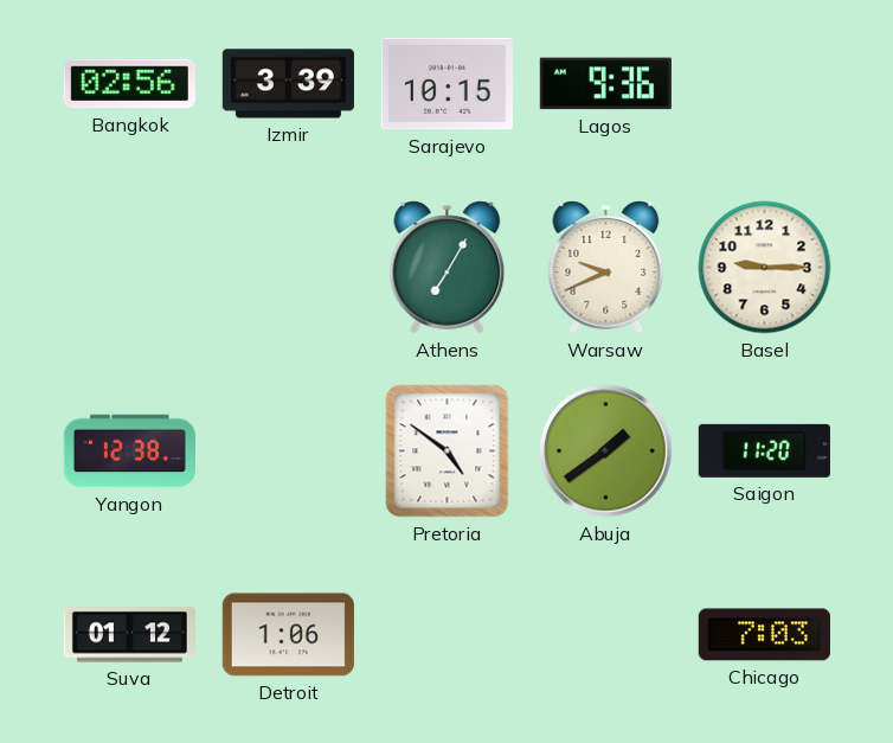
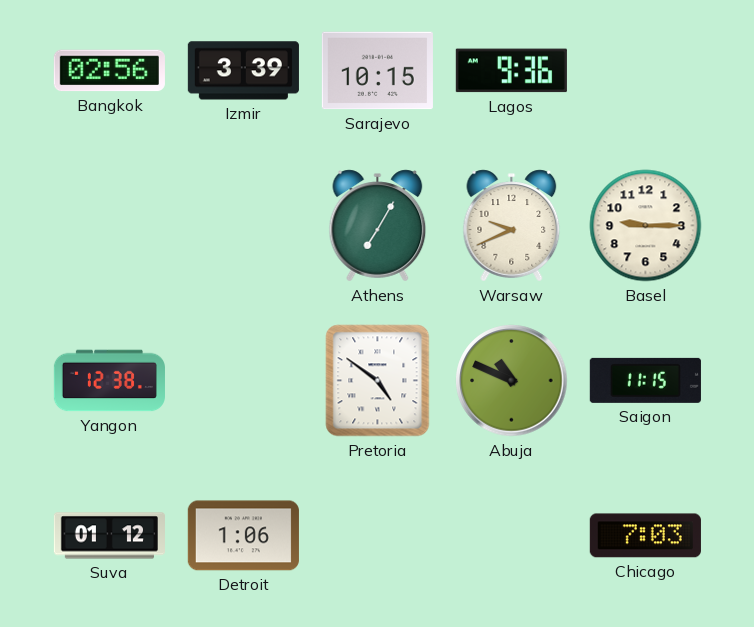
Abuja: 1:39 -> 10:49
Saigon: 11:20 -> 11:15
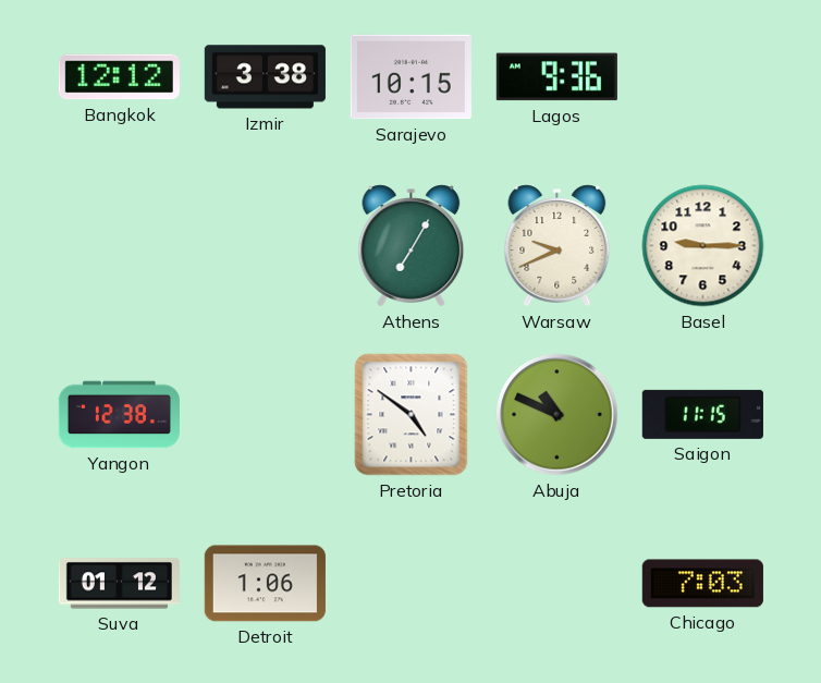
Bangkok: 02:56 -> 12:12
Izmir: 3:39 -> 3:38
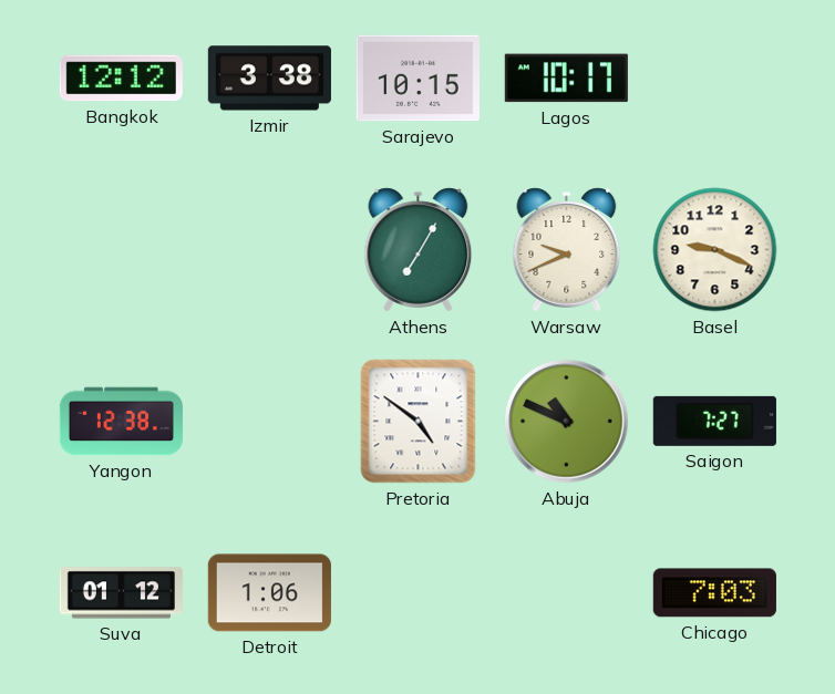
Lagos: 9:36 -> 10:17
Basel: 9:15 -> 9:19
Saigon: 11:15 -> 7:27
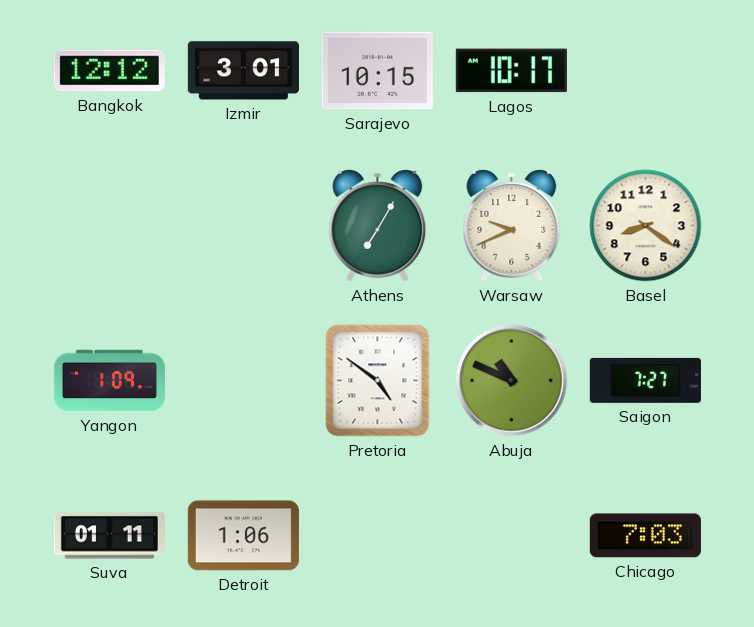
Izmir: 3:38 -> 3:01
Basel: 9:19 -> 8:21
Yangon: 12:38 -> 1:09
Suva: 01:12 -> 01:11
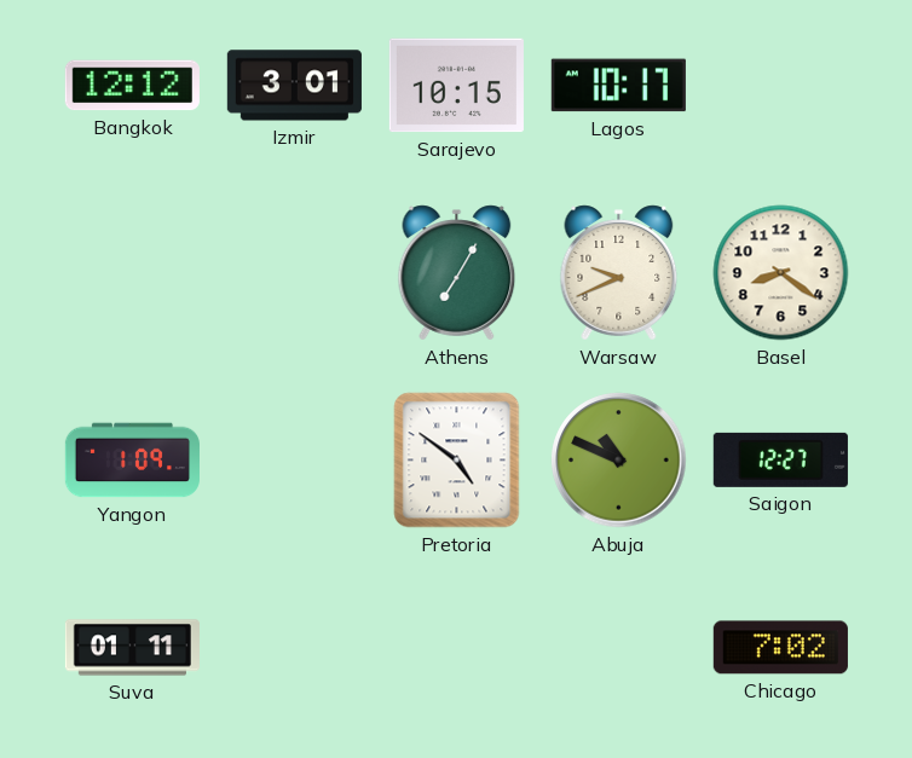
Saigon: 7:27 -> 12:27
Detroit: 1:06 -> none
Chicago: 7:03 -> 7:02
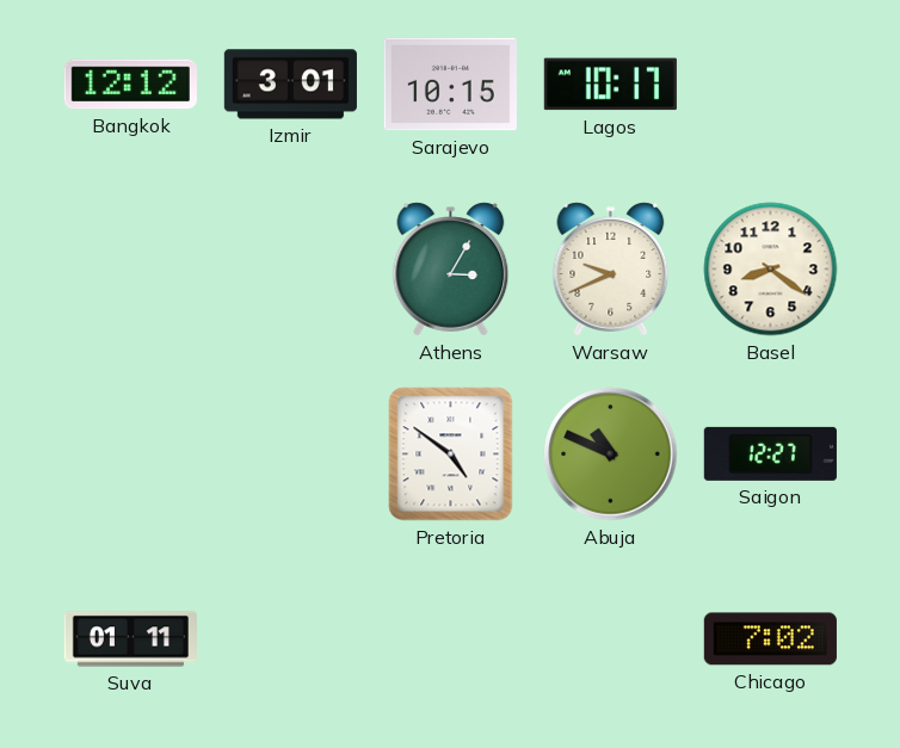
Athens: 7:05 -> 3:05
Yangon: 1:09 -> none
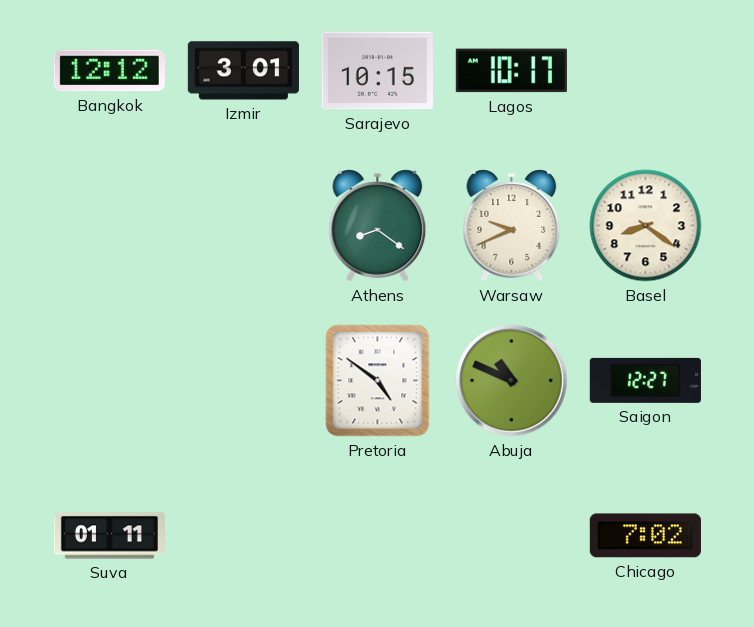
Athens: 3:05 -> 8:21
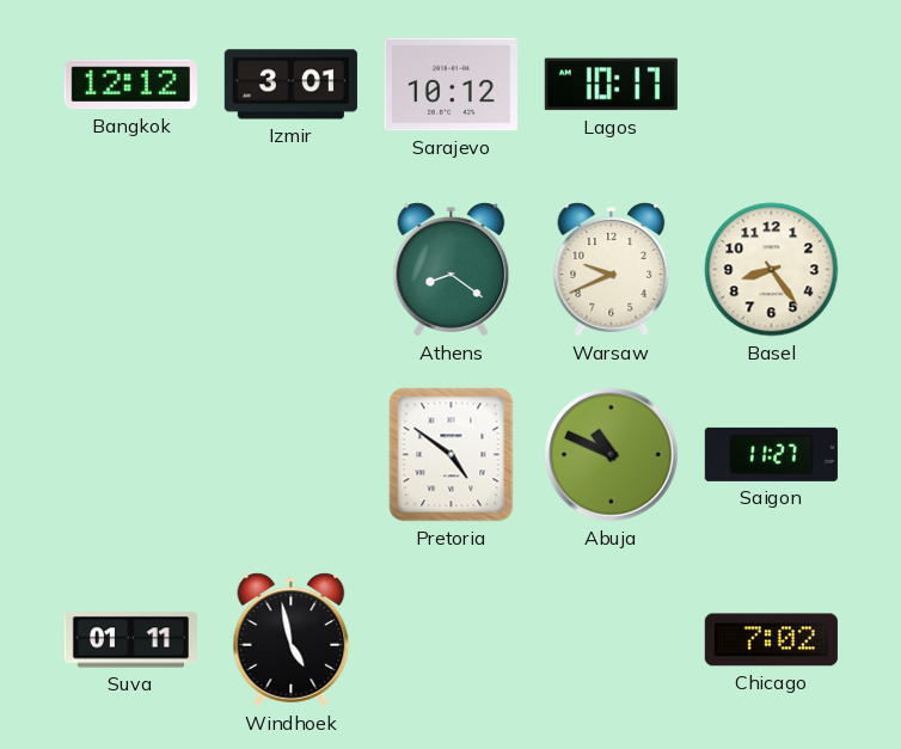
Sarajevo: 10:15 -> 10:12
Basel: 8:21 -> 8:24
Saigon: 12:27 -> 11:27
Windhoek: none -> 4:58
